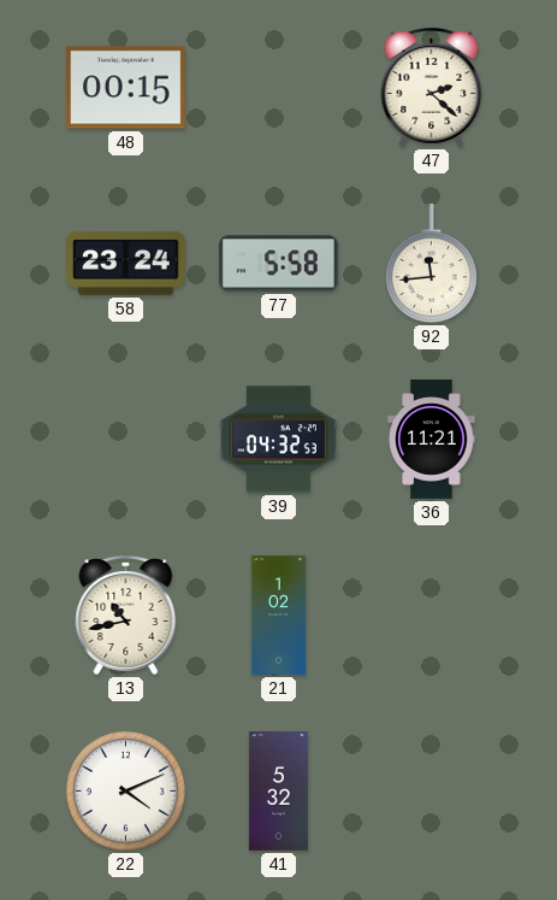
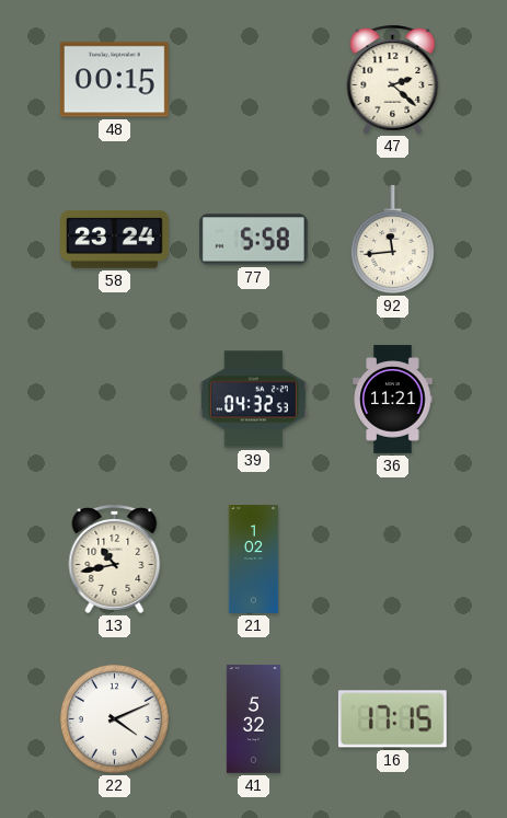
16: none -> 17:15
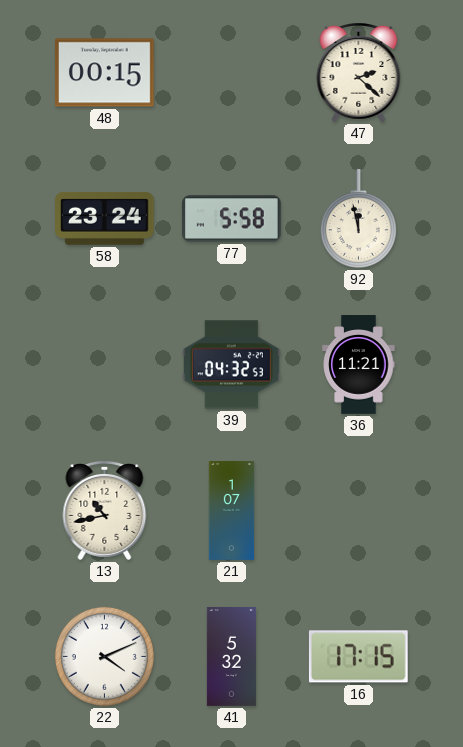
92: 11:44 -> 11:58
21: 1:02 -> 1:07
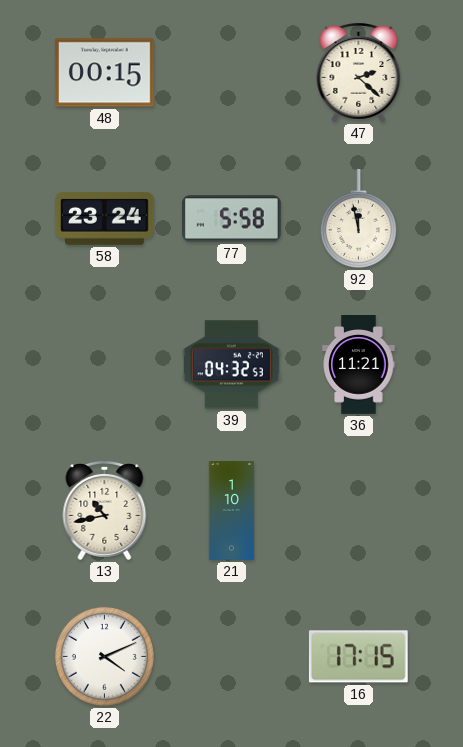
21: 1:07 -> 1:10
41: 5:32 -> none
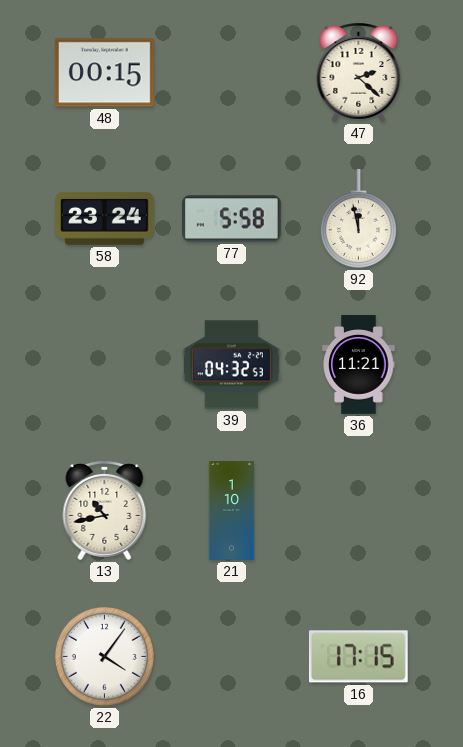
22: 4:11 -> 4:06
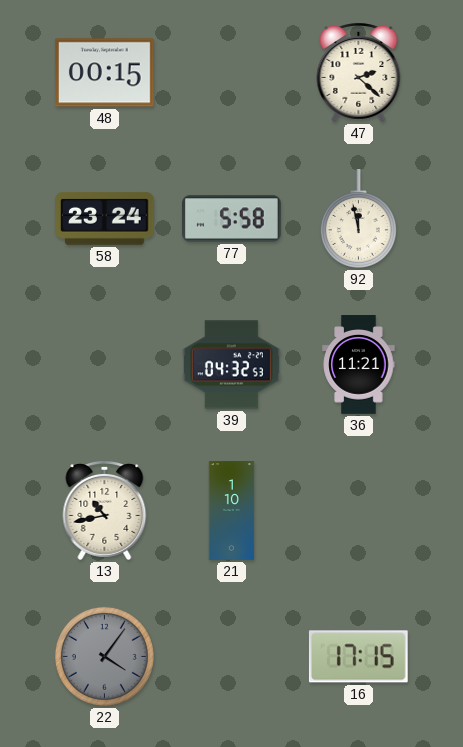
22 dial: white -> grey
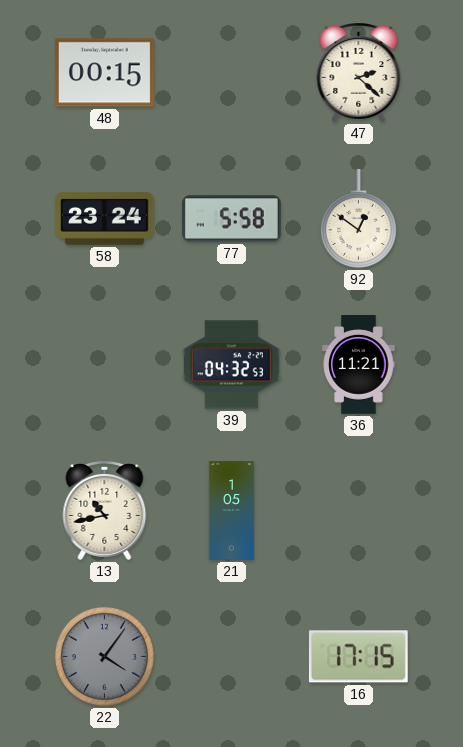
92: 11:58 -> 12:51
21: 1:10 -> 1:05
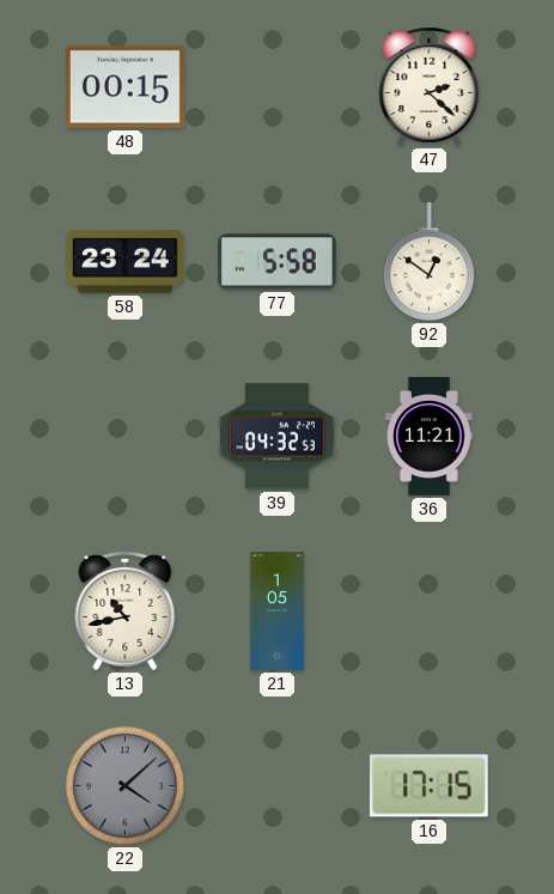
22: 4:06 -> 4:08
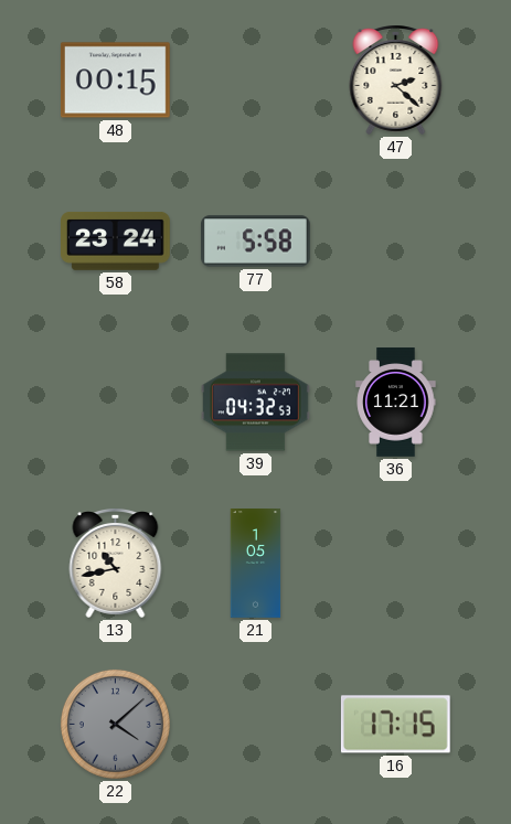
92: 12:51 -> none
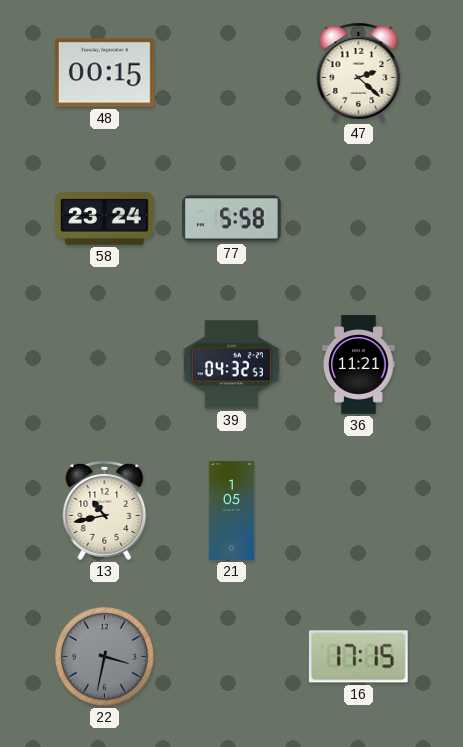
22: 4:08 -> 3:32
